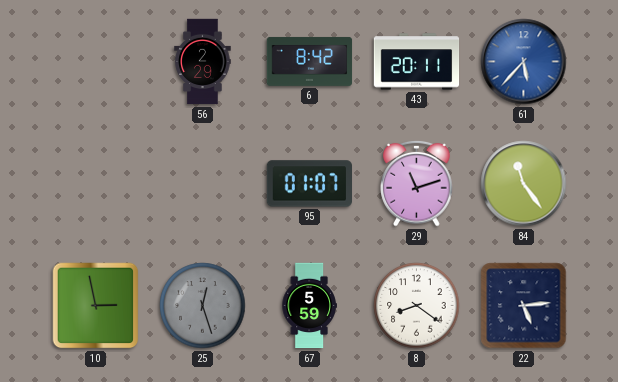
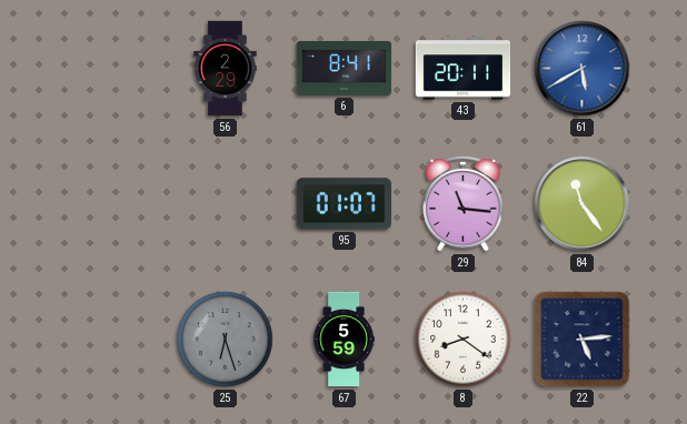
6: 8:42 -> 8:41
61: 5:37 -> 5:40
29: 11:12 -> 11:16
10: 2:58 -> none
25: 12:27 -> 6:27
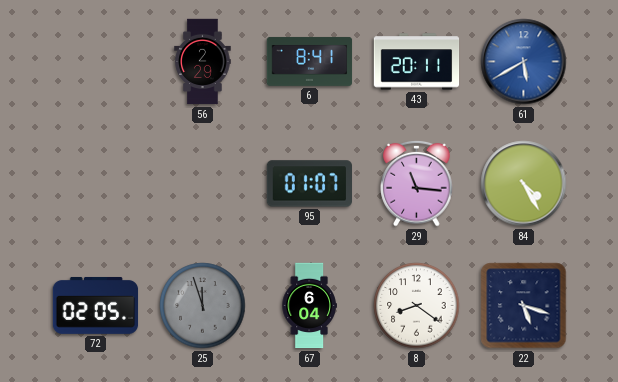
84: 11:24 -> 4:25
72: none -> 02:05
25: 6:27 -> 11:57
67: 5:59 -> 6:04
22: 5:14 -> 5:18
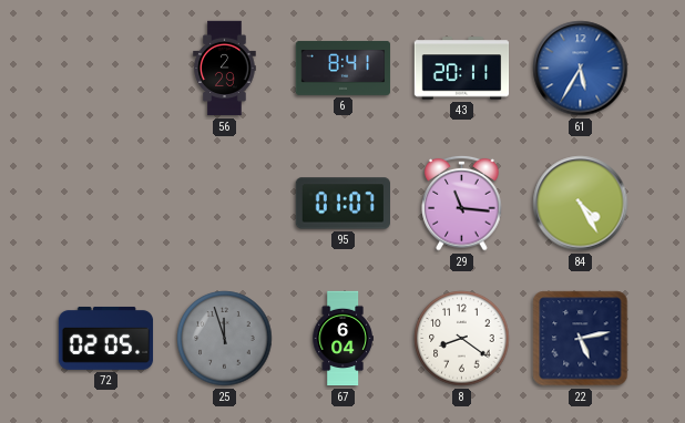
61: 5:40 -> 5:35
22: 5:18 -> 5:13
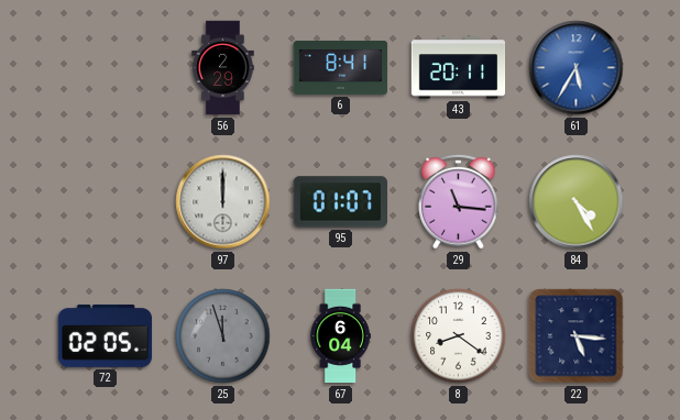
97: none -> 12:00
22: 5:13 -> 5:16
